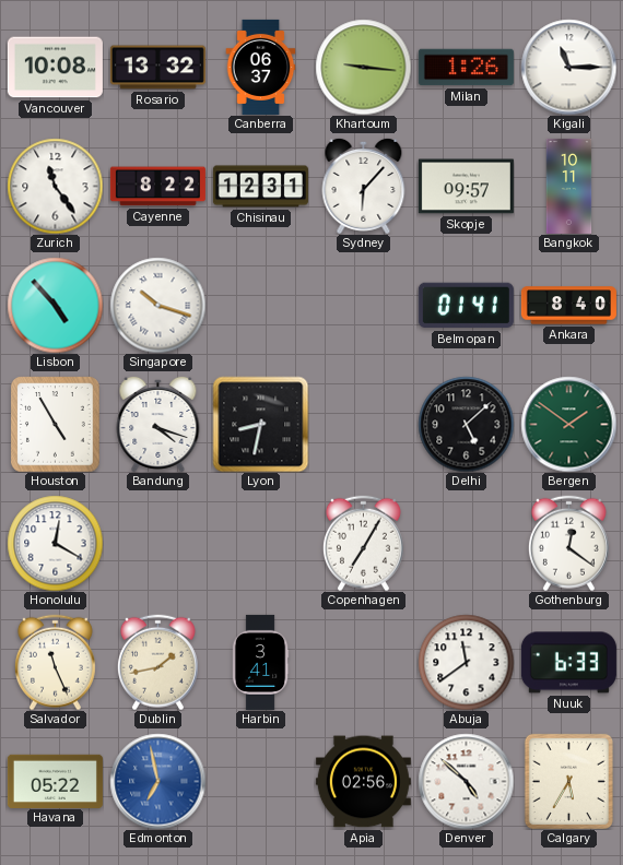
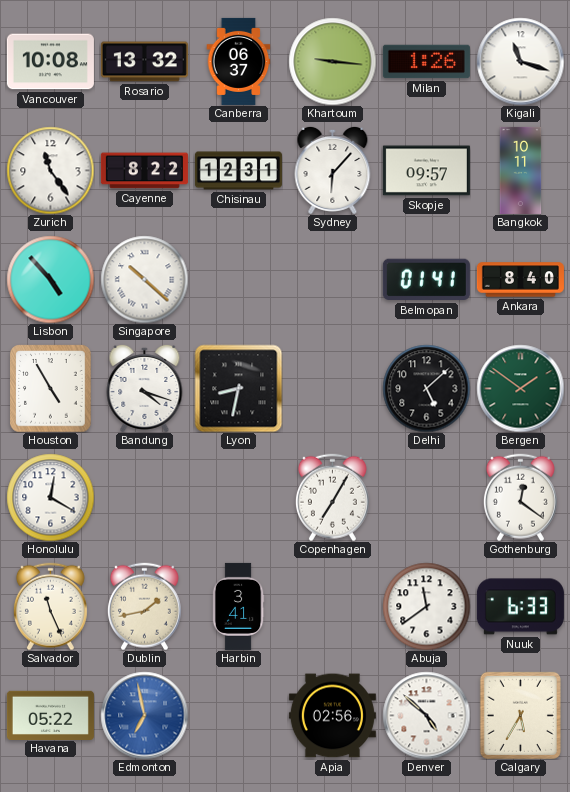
Kigali: 11:15 -> 11:18
Singapore: 10:18 -> 10:22
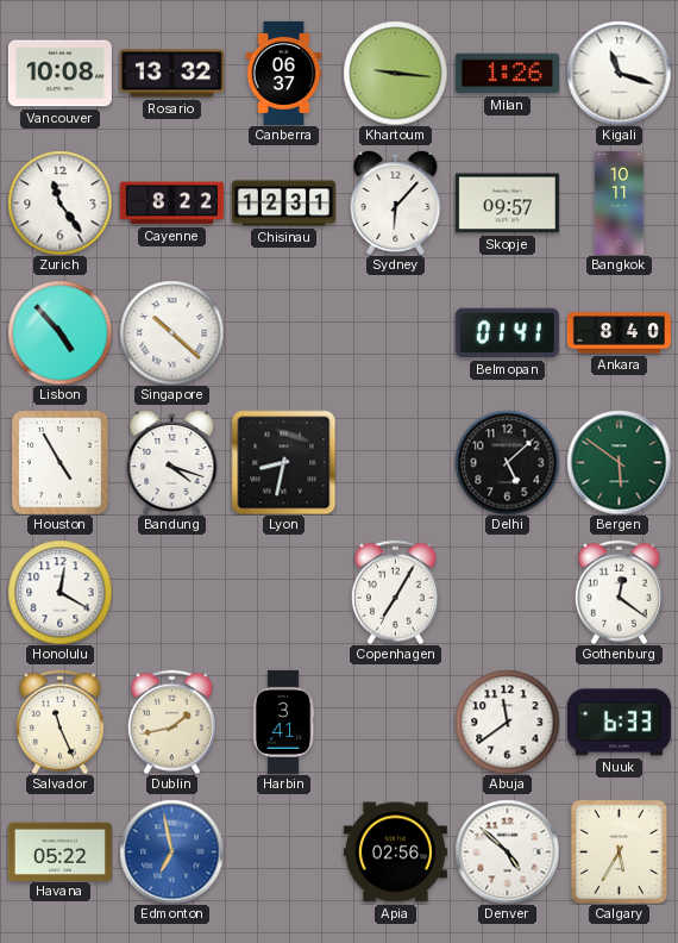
Bergen: 1:51 -> 5:51
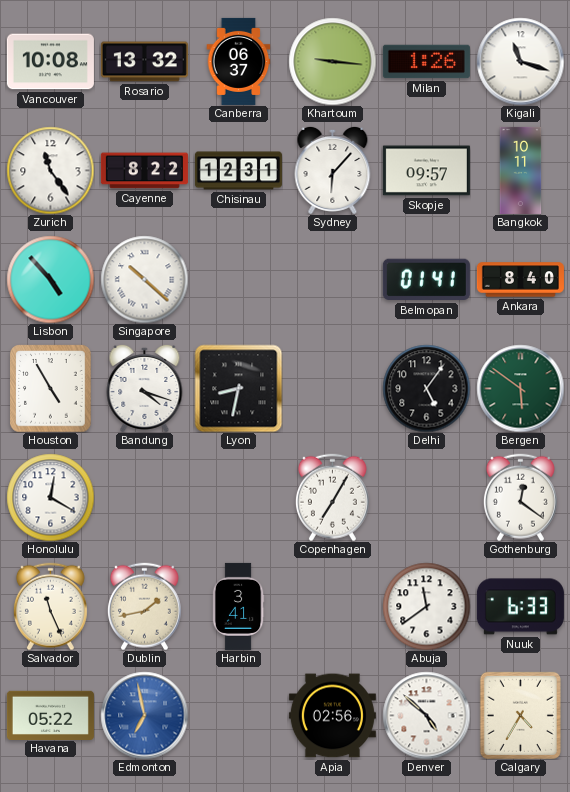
Delhi: 5:08 -> 5:06
Calgary: 5:35 -> 4:35
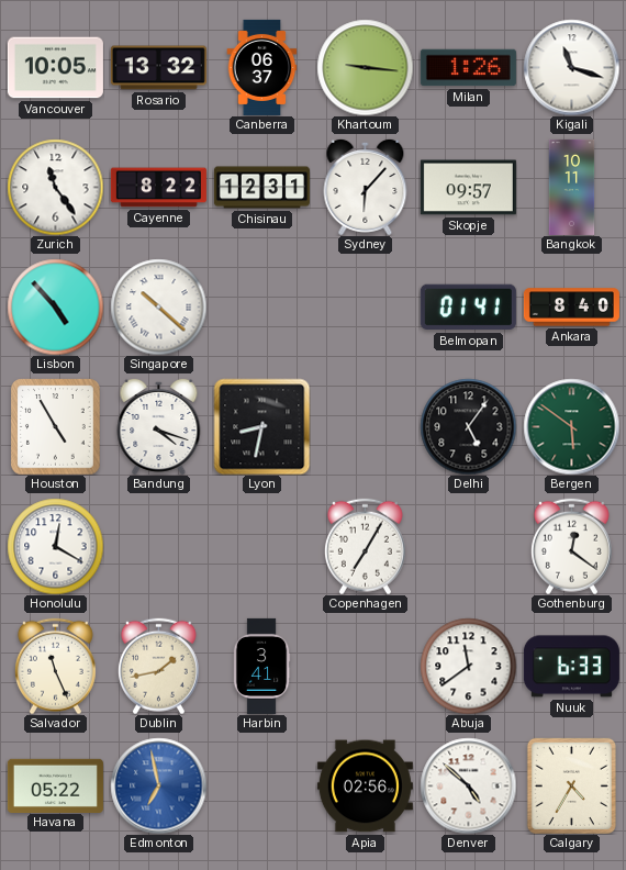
Vancouver: 10:08 -> 10:05
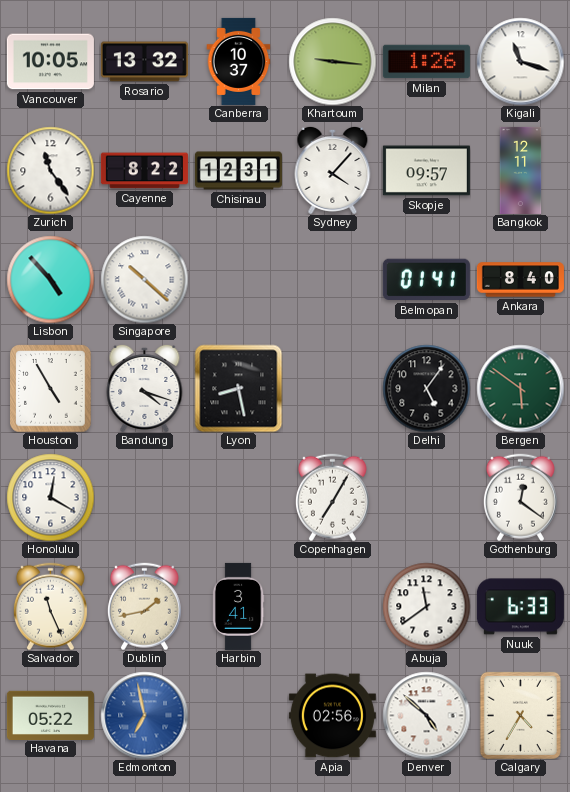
Canberra: 06:37 -> 10:37
Sydney: 6:07 -> 4:07
Bangkok: 10:11 -> 12:11
Lyon: 8:32 -> 8:28
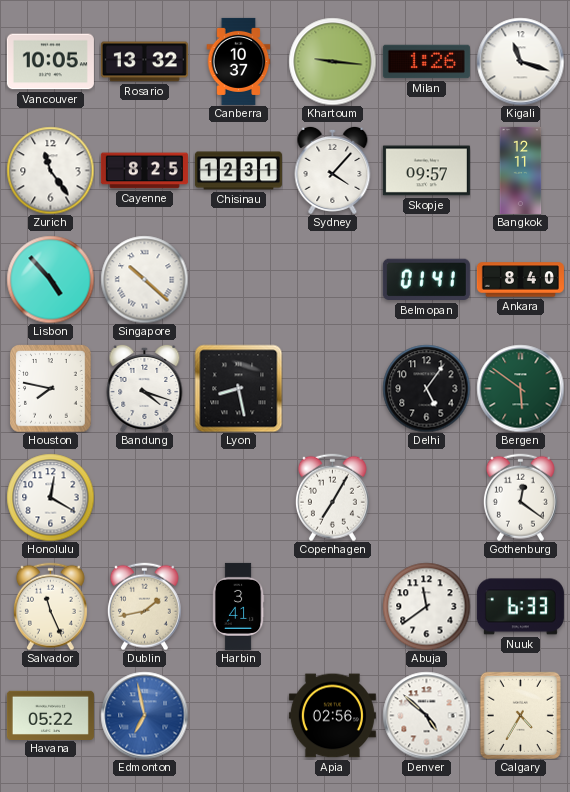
Cayenne: 8:22 -> 8:25
Houston: 4:55 -> 7:47
